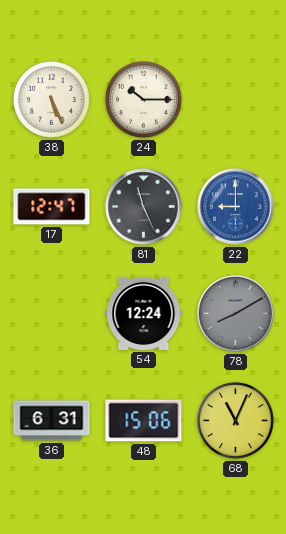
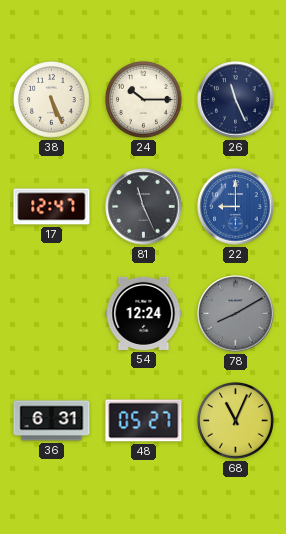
26: none -> 11:26
48: 15:06 -> 05:27
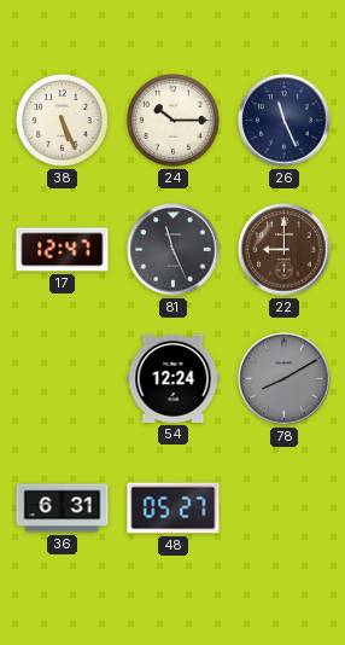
22 dial: blue -> brown
68: 11:04 -> none
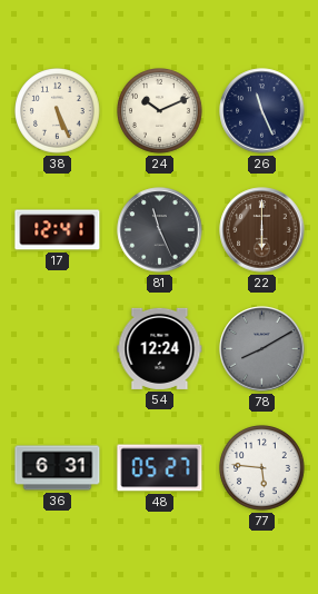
24: 10:15 -> 10:11
17: 12:47 -> 12:41
22: 9:00 -> 6:00
77: none -> 5:46
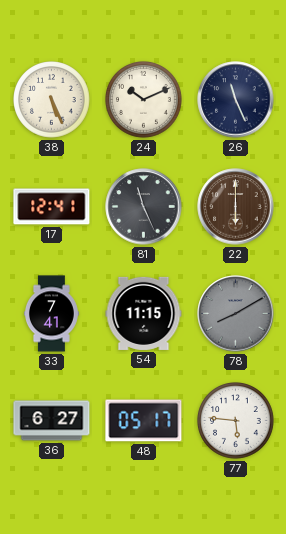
33: none -> 7:41
54: 12:24 -> 11:15
36: 6:31 -> 6:27
48: 05:27 -> 05:17
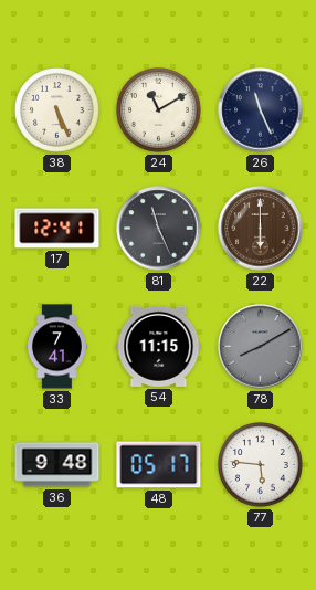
24: 10:11 -> 11:10
36: 6:27 -> 9:48
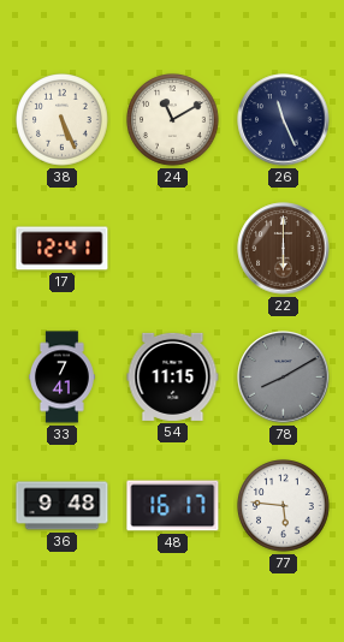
81: 11:26 -> none
48: 05:17 -> 16:17
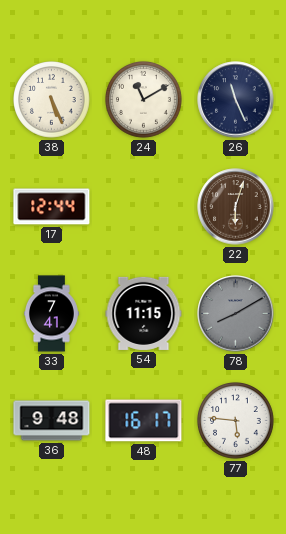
17: 12:41 -> 12:44
22: 6:00 -> 6:03
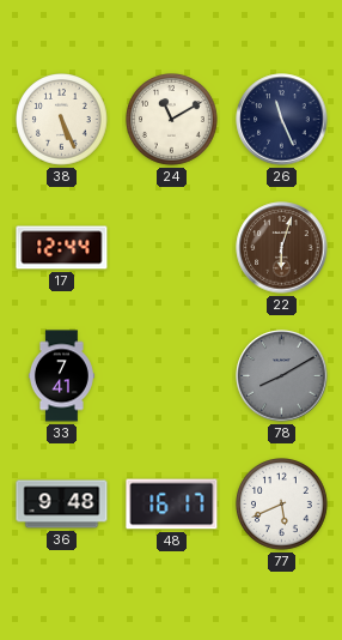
54: 11:15 -> none
77: 5:46 -> 5:41
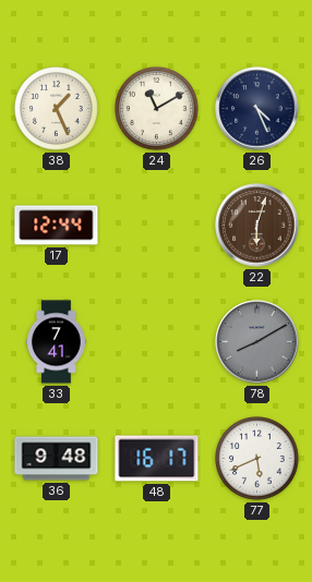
38: 5:26 -> 1:26
26: 11:26 -> 4:26
